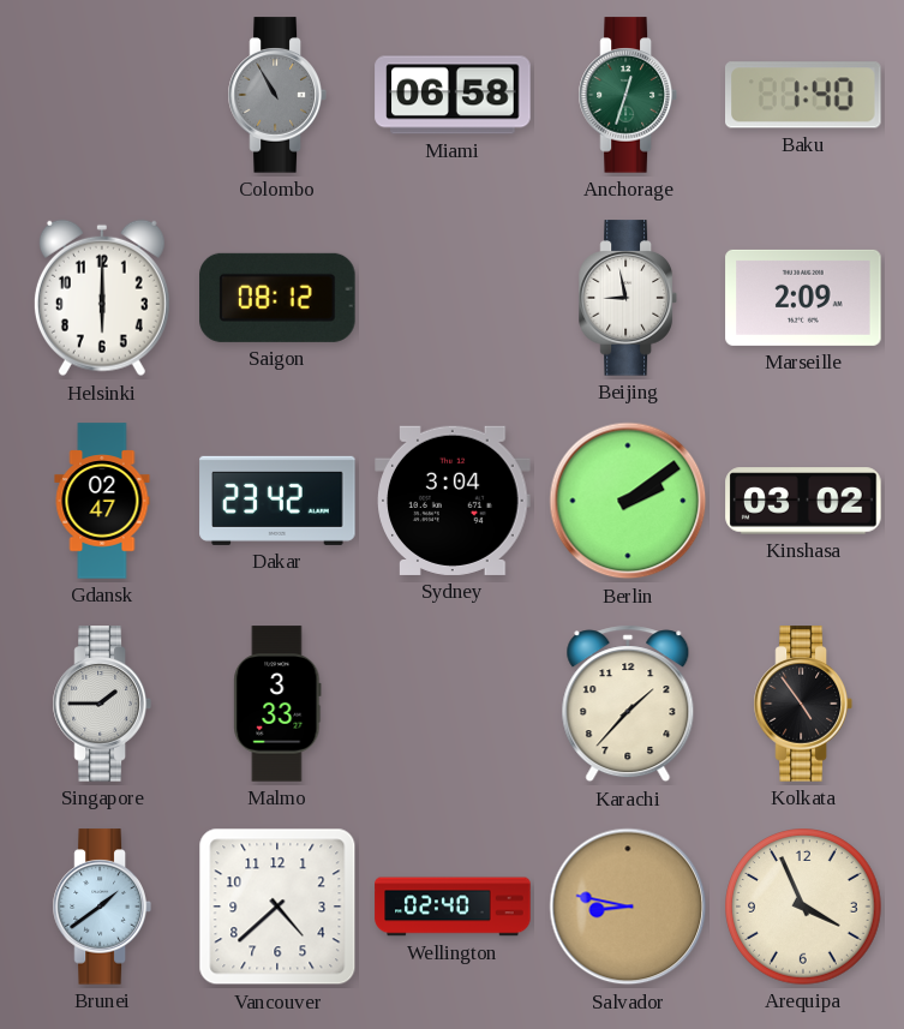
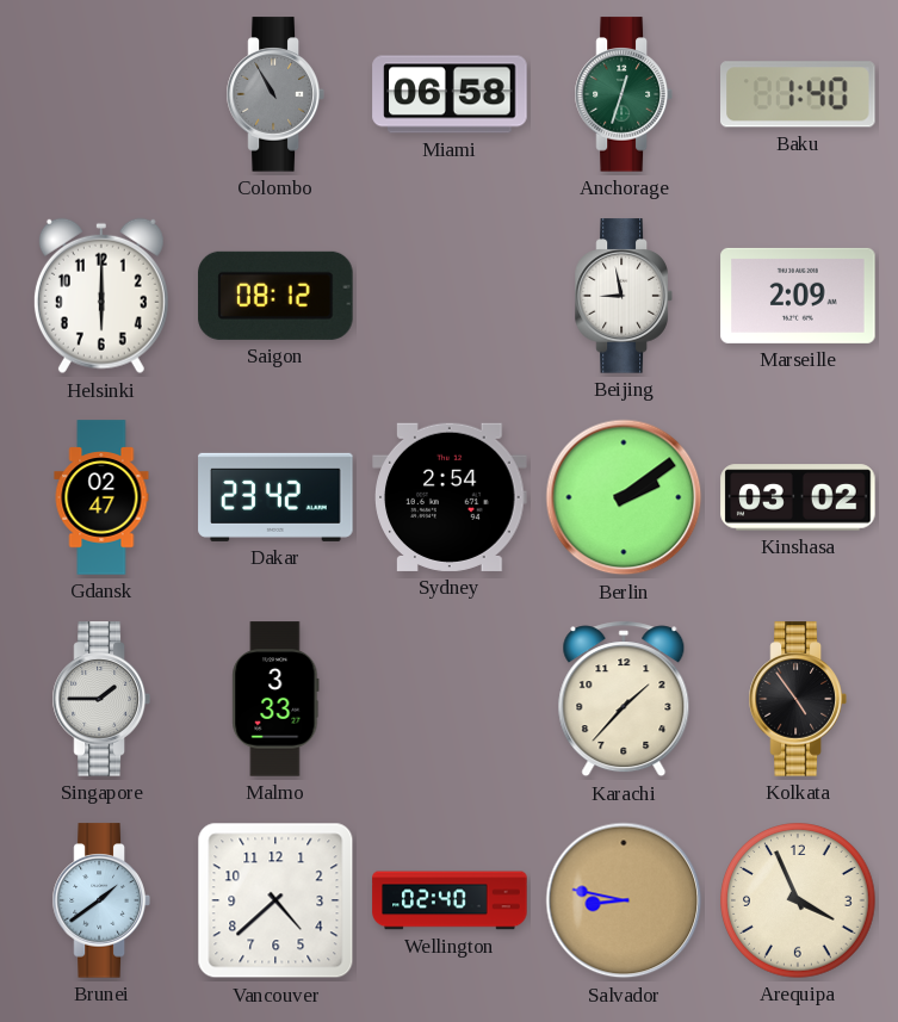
Sydney: 3:04 -> 2:54
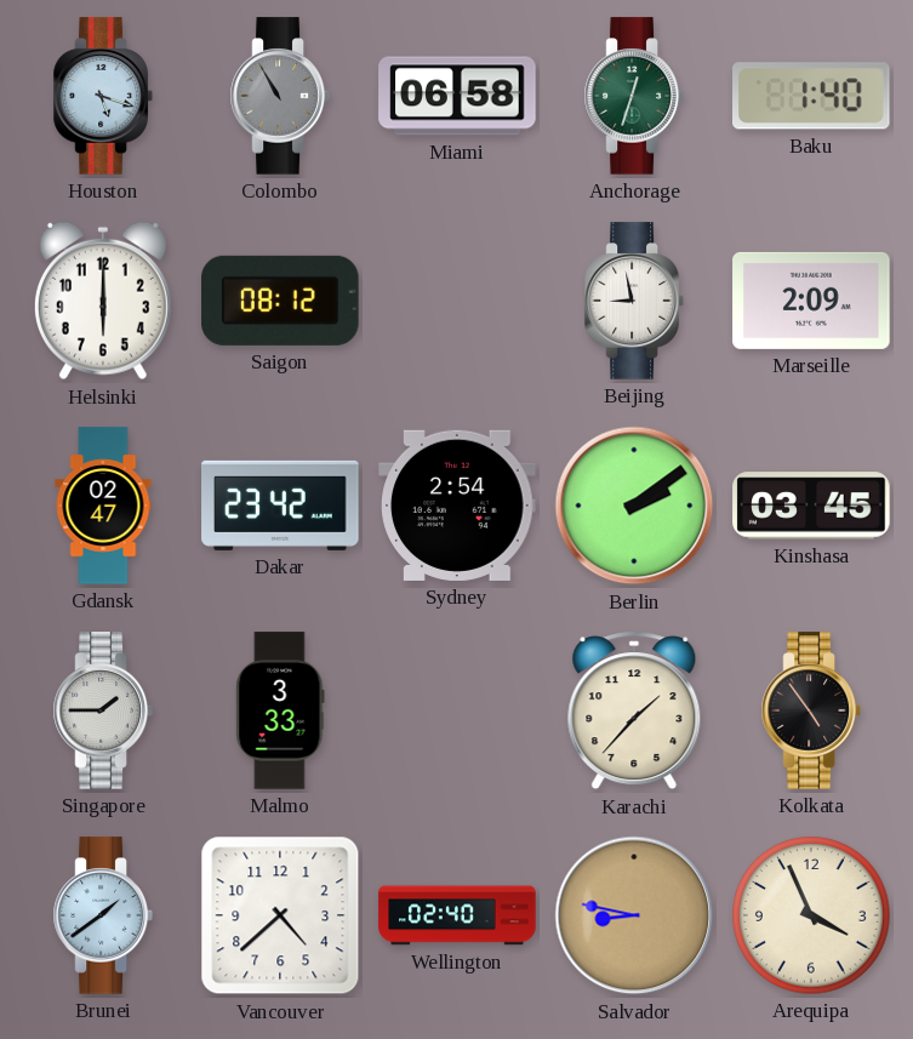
Houston: none -> 5:18
Kinshasa: 03:02 -> 03:45
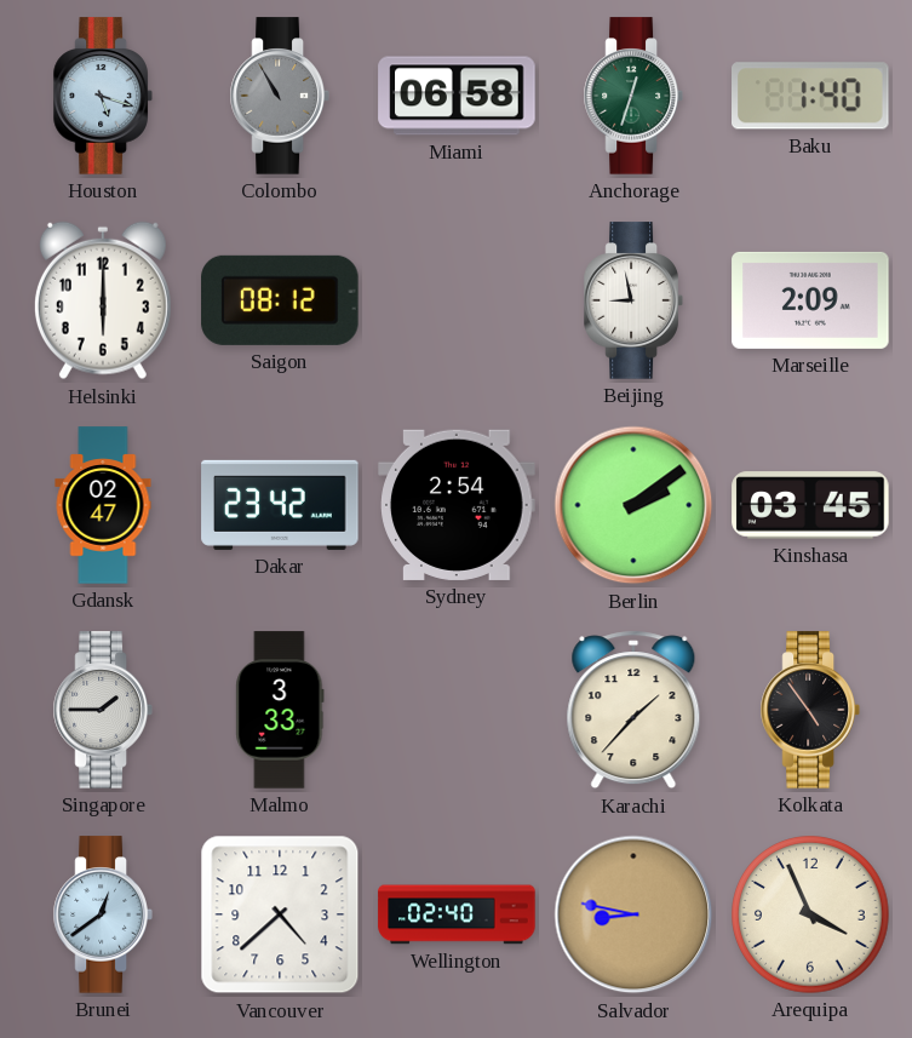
Brunei: 1:39 -> 12:39
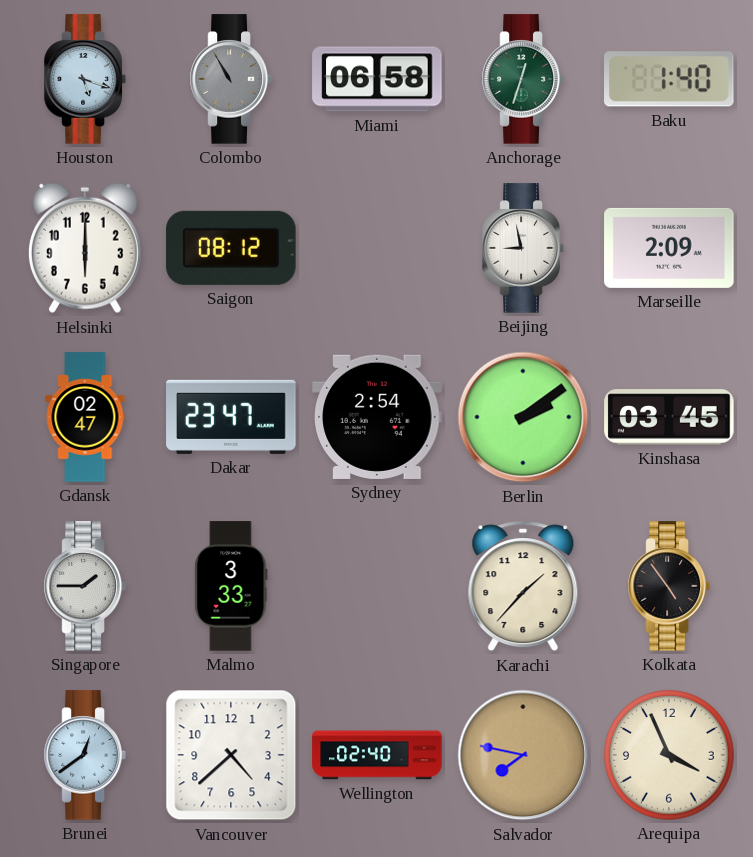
Dakar: 23:42 -> 23:47
Salvador: 8:47 -> 7:47
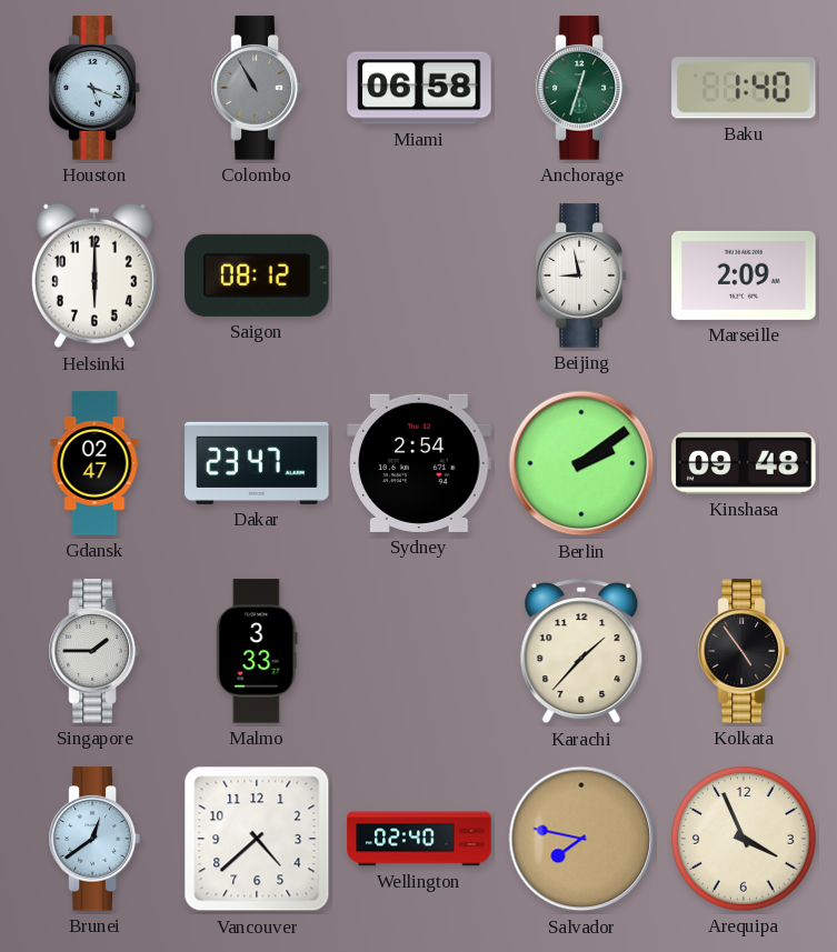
Kinshasa: 03:45 -> 09:48
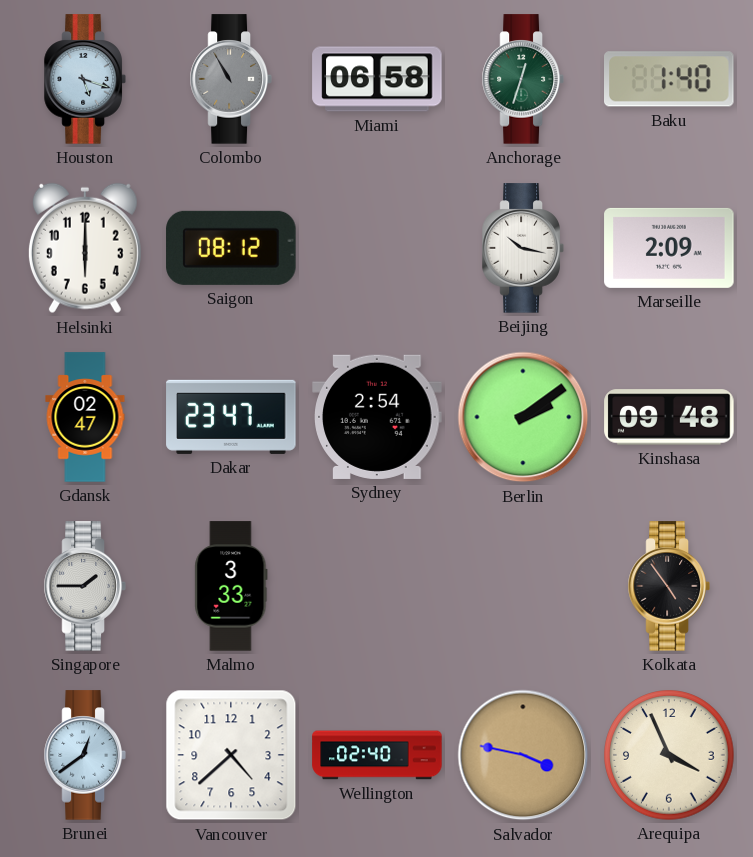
Beijing: 8:58 -> 10:17
Karachi: 1:37 -> none
Salvador: 7:47 -> 3:47
